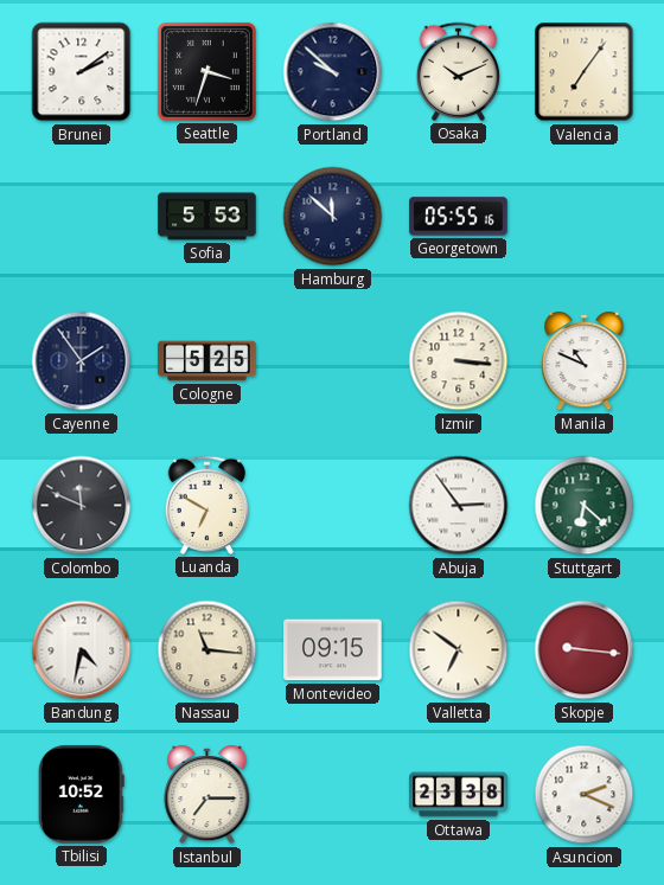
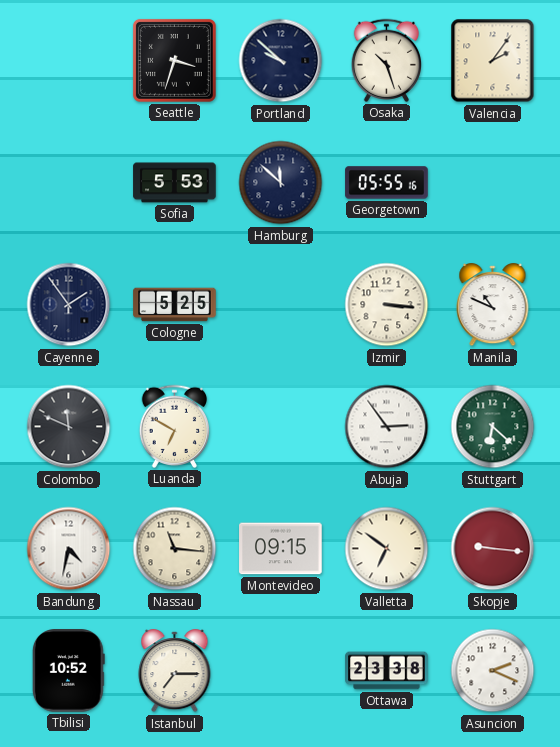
Brunei: 2:09 -> none
Osaka: 10:11 -> 10:27
Valencia: 7:06 -> 2:06
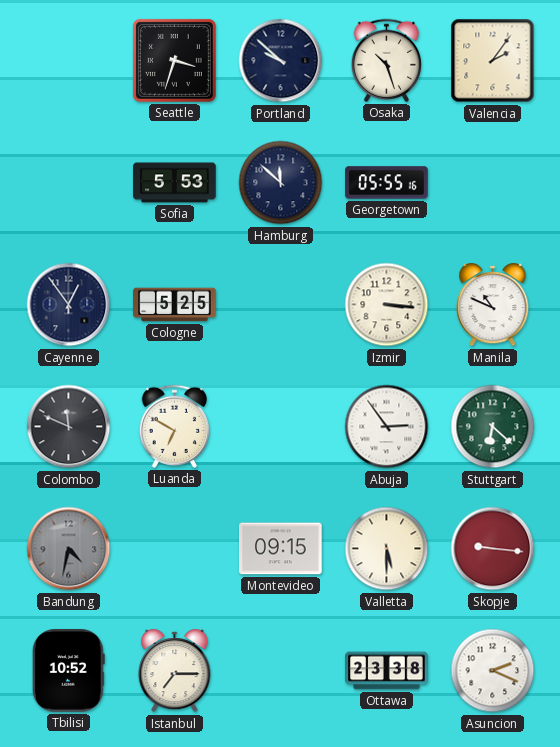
Cayenne: 1:54 -> 12:54
Bandung dial: white -> grey
Nassau: 11:16 -> none
Valletta: 6:51 -> 5:30
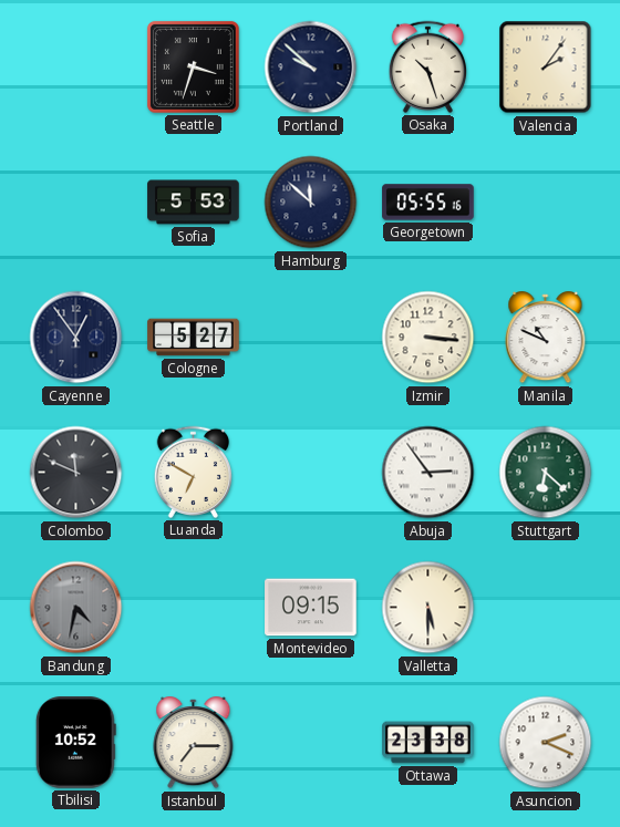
Cologne: 5:25 -> 5:27
Skopje: 9:16 -> none
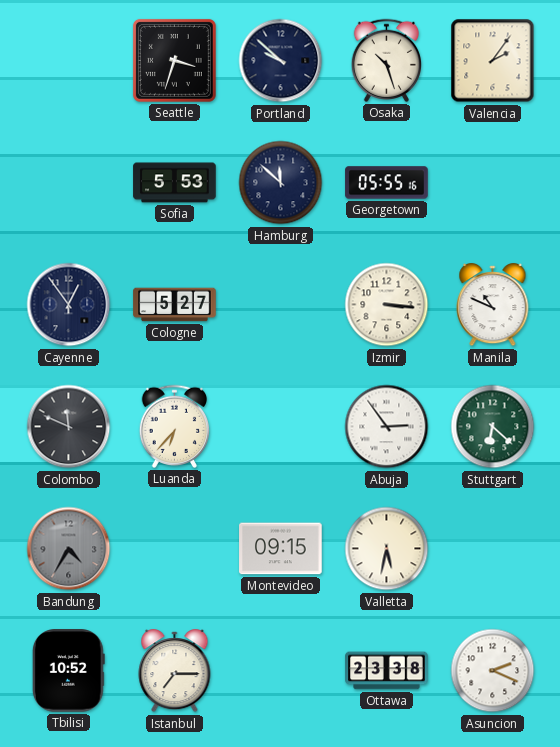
Luanda: 6:50 -> 6:37
Bandung: 4:32 -> 4:35
Valletta: 5:30 -> 5:32
